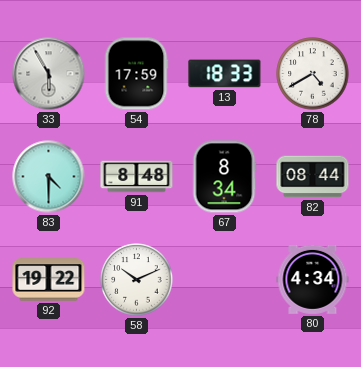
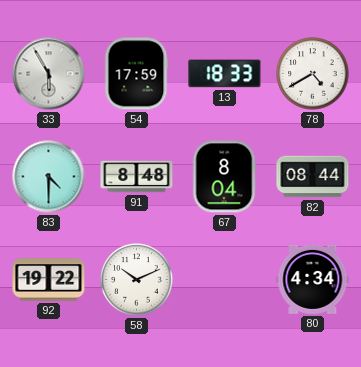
67: 8:34 -> 8:04
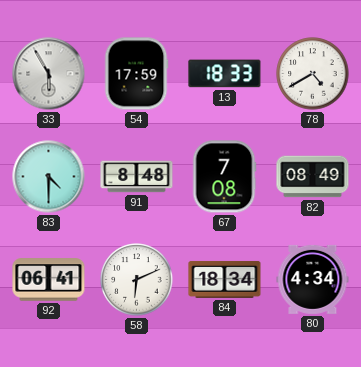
67: 8:04 -> 7:08
82: 08:44 -> 08:49
92: 19:22 -> 06:41
58: 10:11 -> 6:11
84: none -> 18:34
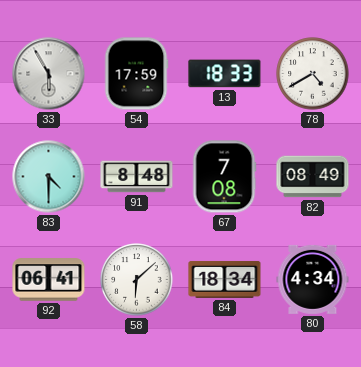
58: 6:11 -> 6:08
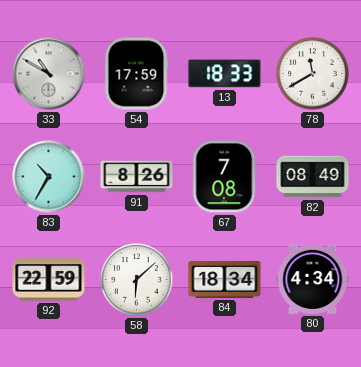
33: 5:55 -> 10:50
78: 4:40 -> 11:40
83: 4:30 -> 10:35
91: 8:48 -> 8:26
92: 06:41 -> 22:59
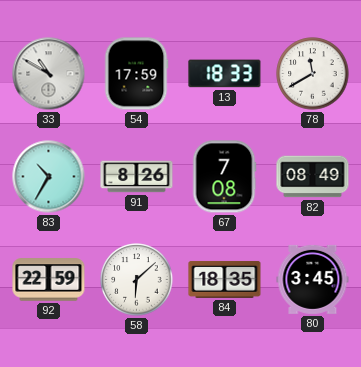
84: 18:34 -> 18:35
80: 4:34 -> 3:45
